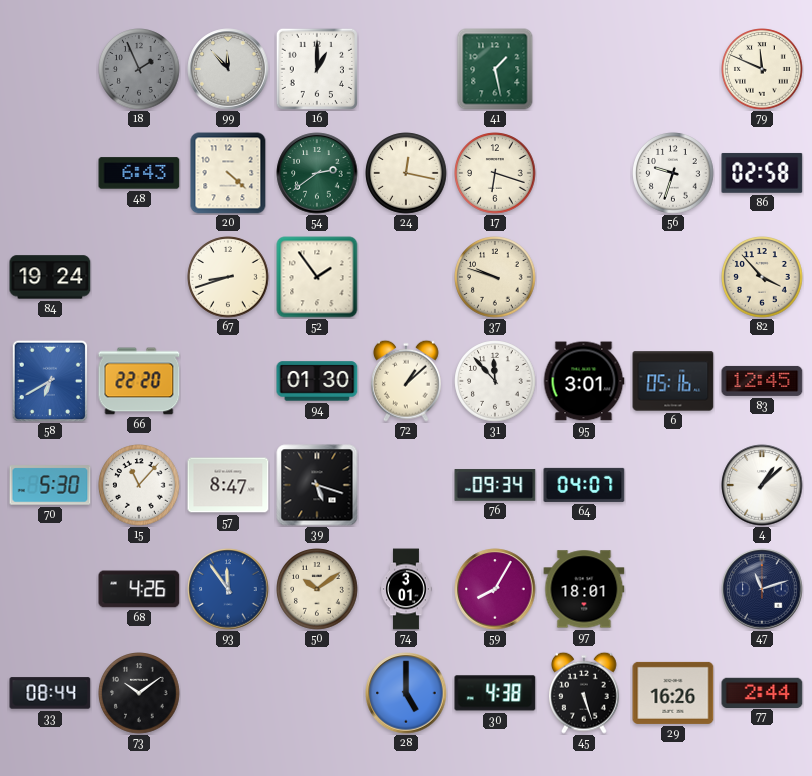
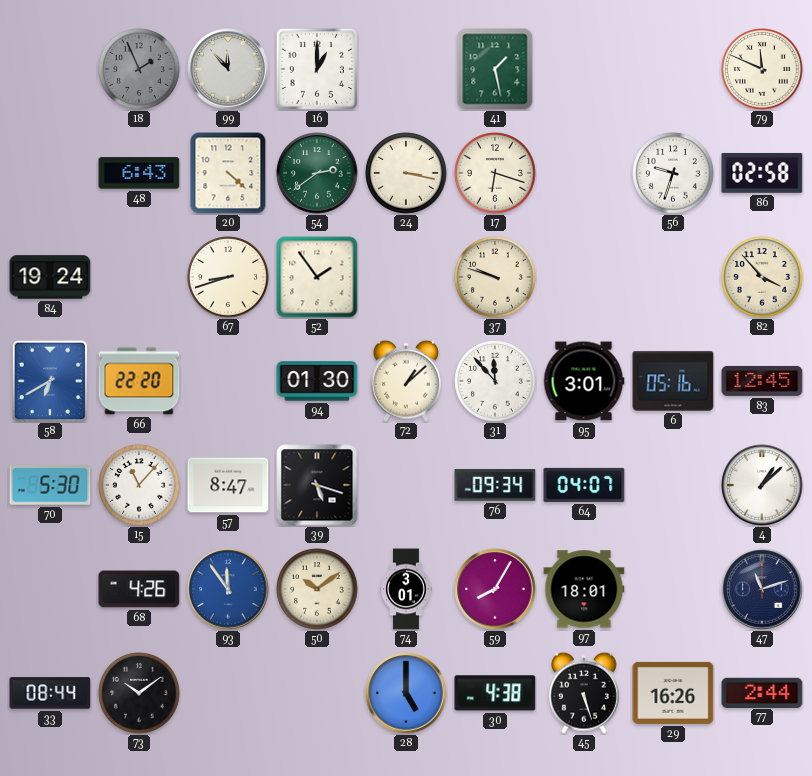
24: 12:17 -> 3:17
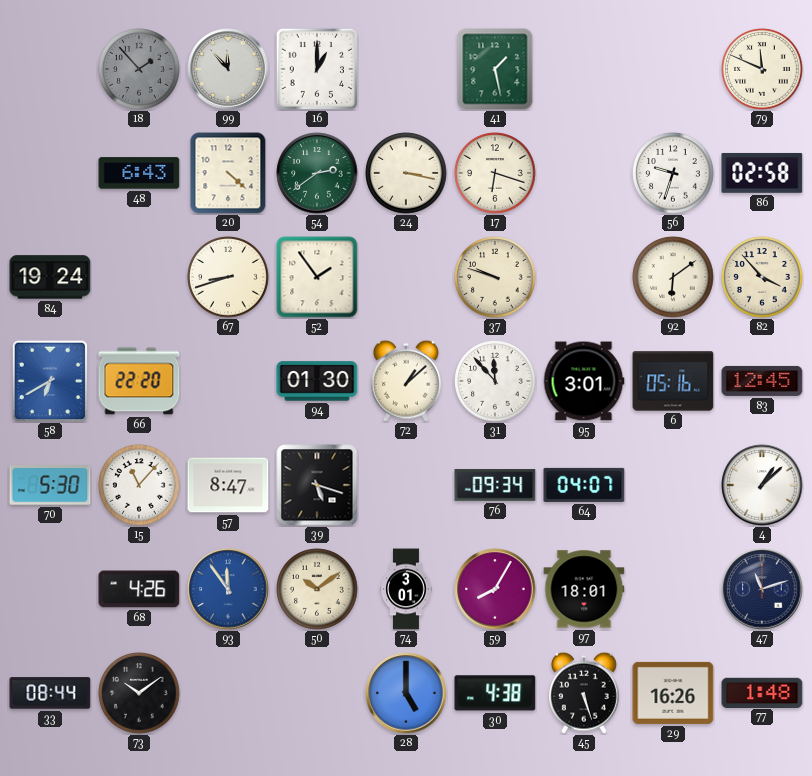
18: 1:56 -> 1:53
92: none -> 6:09
77: 2:44 -> 1:48
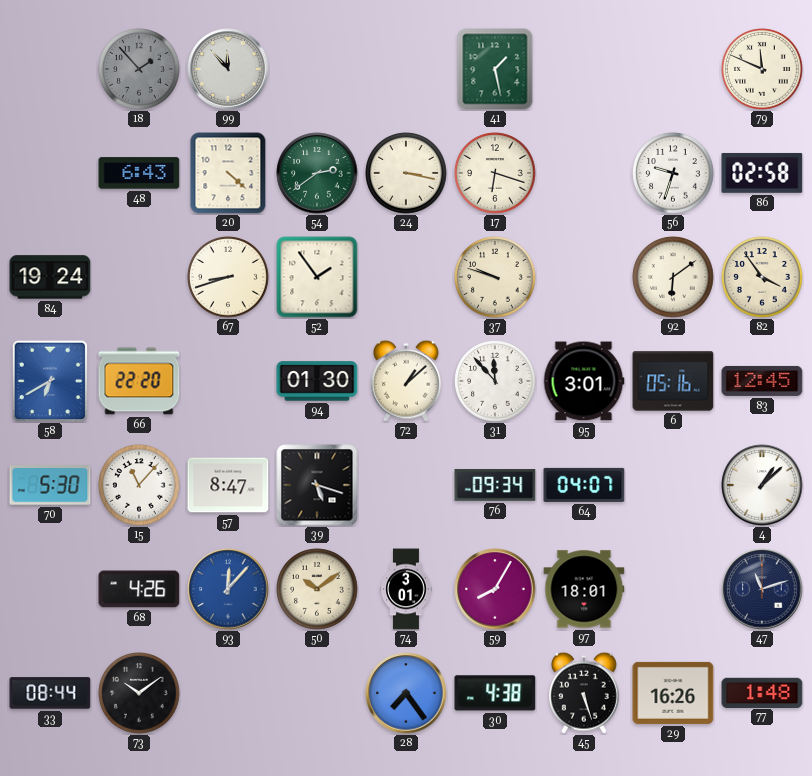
16: 1:00 -> none
82: 3:53 -> 3:54
93: 11:54 -> 12:07
28: 5:00 -> 7:24
